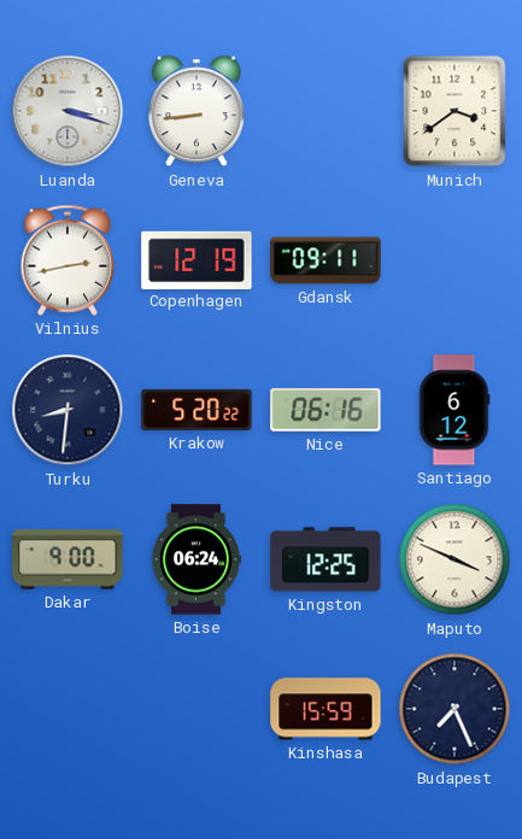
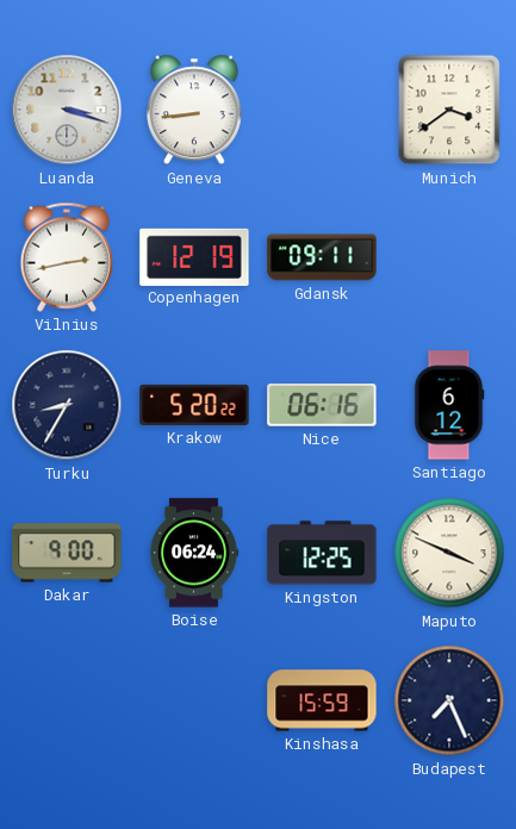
Turku: 8:31 -> 8:35
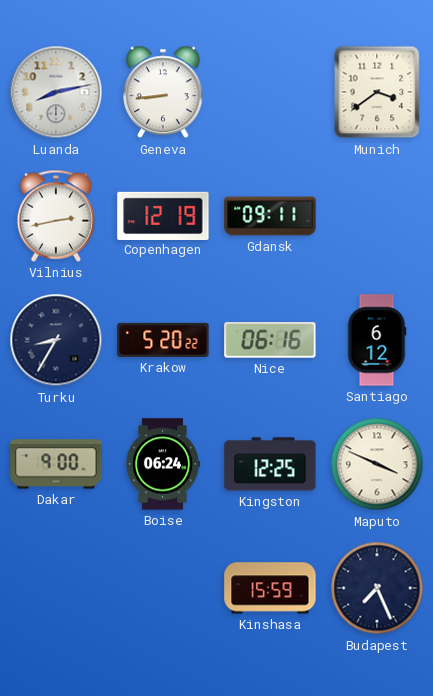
Luanda: 3:18 -> 8:13
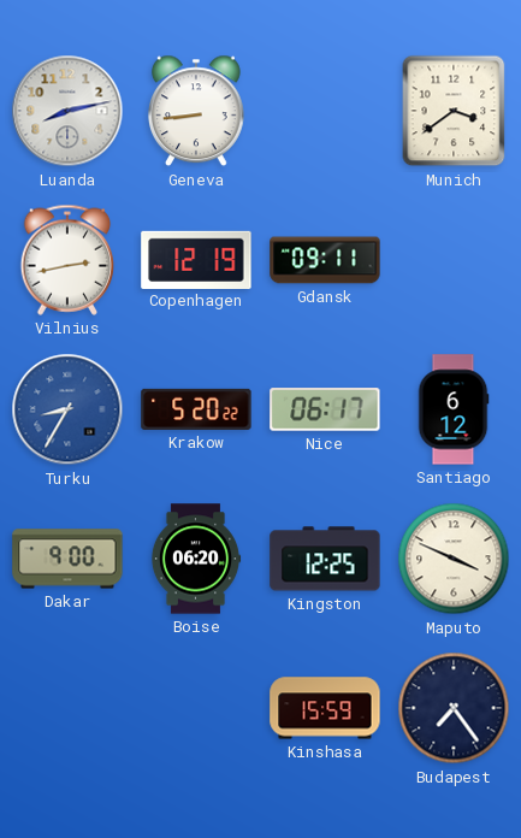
Turku dial: navy -> blue
Nice: 06:16 -> 06:17
Boise: 06:24 -> 06:20
Budapest: 7:26 -> 7:24
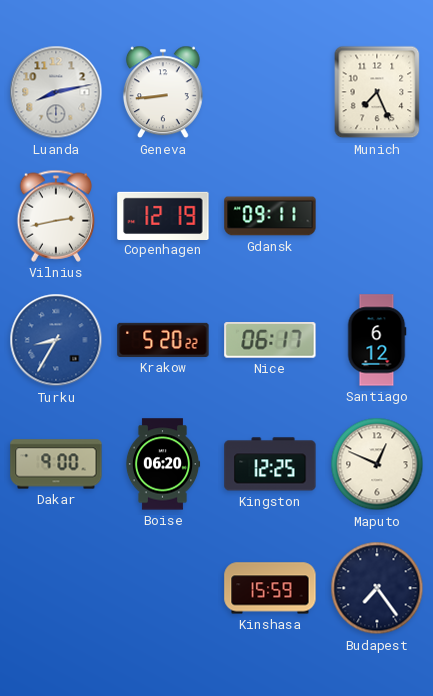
Munich: 3:39 -> 7:26
Maputo: 3:49 -> 12:49
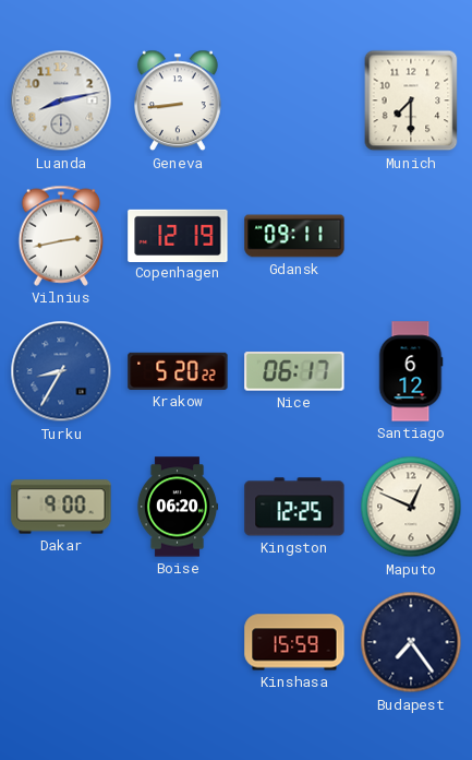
Munich: 7:26 -> 7:30
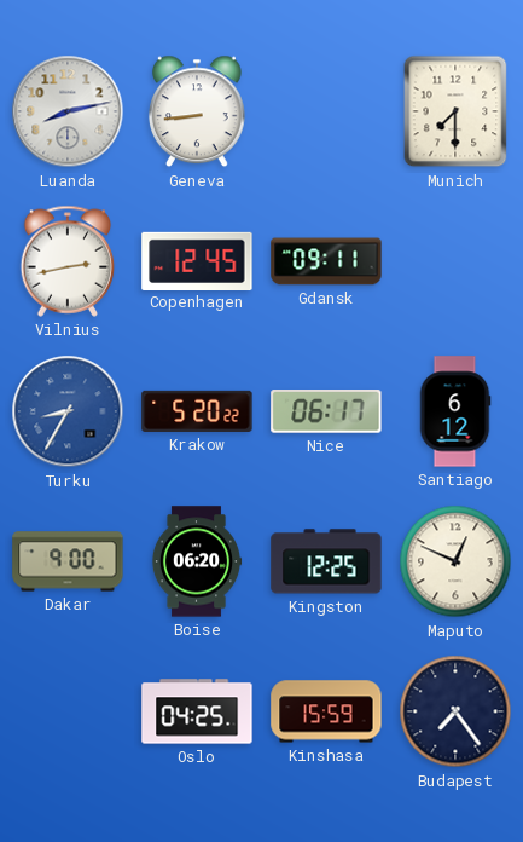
Copenhagen: 12:19 -> 12:45
Oslo: none -> 04:25
